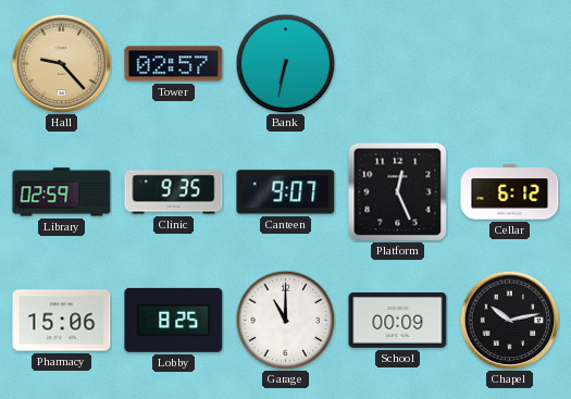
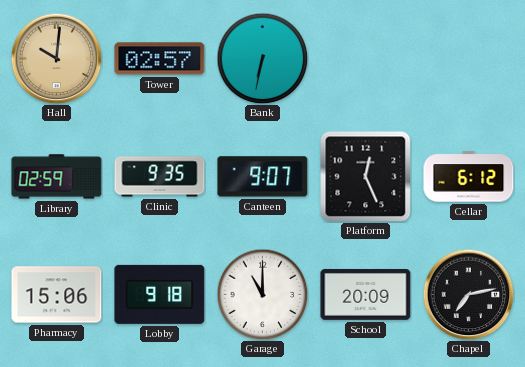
Hall: 9:23 -> 10:01
Lobby: 8:25 -> 9:18
School: 00:09 -> 20:09
Chapel: 10:13 -> 7:13
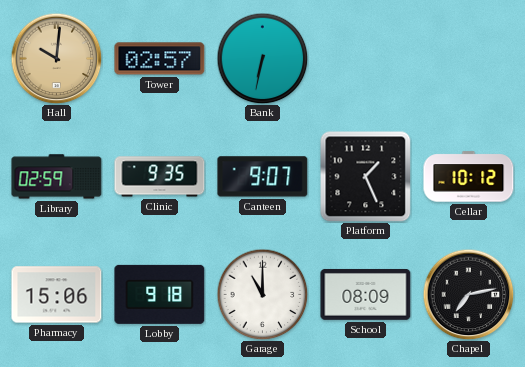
Platform: 12:26 -> 1:26
Cellar: 6:12 -> 10:12
School: 20:09 -> 08:09
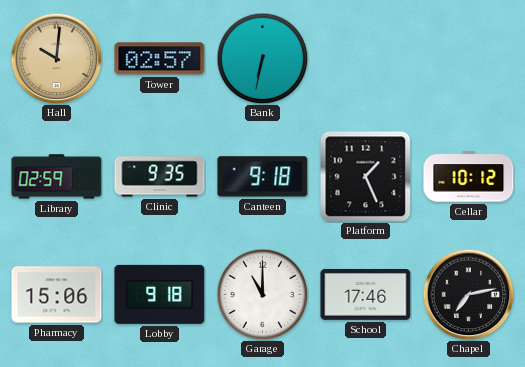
Canteen: 9:07 -> 9:18
School: 08:09 -> 17:46
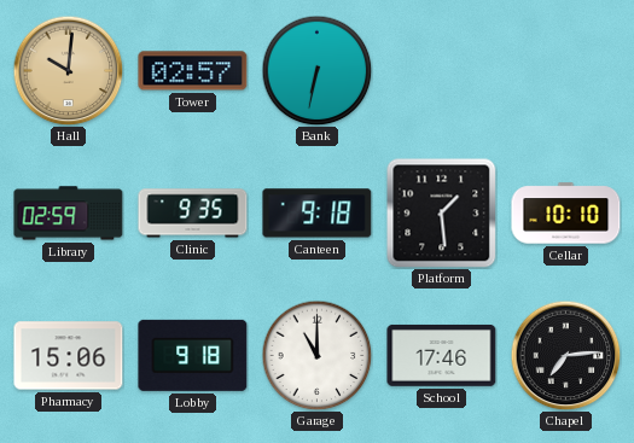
Platform: 1:26 -> 1:29
Cellar: 10:12 -> 10:10
Chapel: 7:13 -> 7:14
